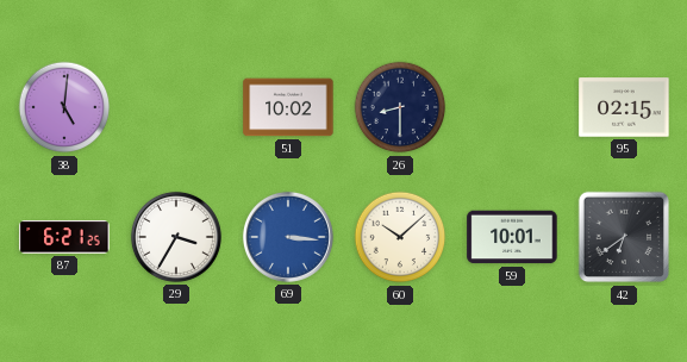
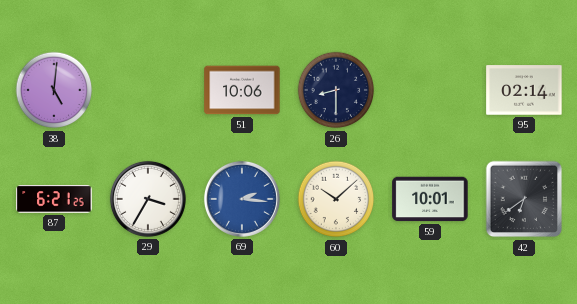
51: 10:02 -> 10:06
95: 02:15 -> 02:14
69: 3:16 -> 2:16
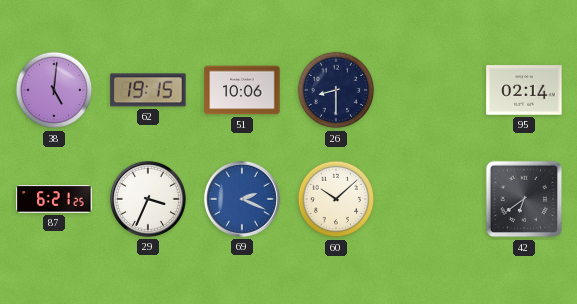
62: none -> 19:15
29: 3:35 -> 3:34
69: 2:16 -> 2:19
59: 10:01 -> none
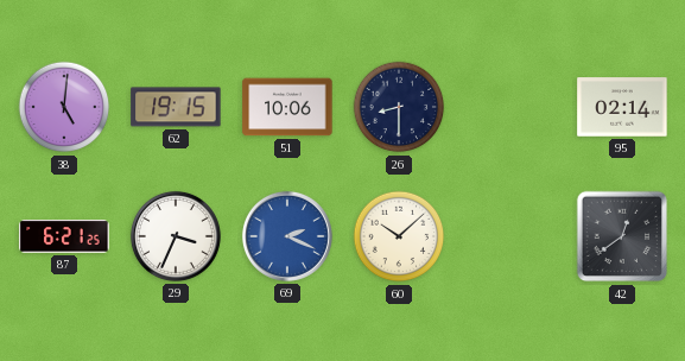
42: 6:39 -> 12:39
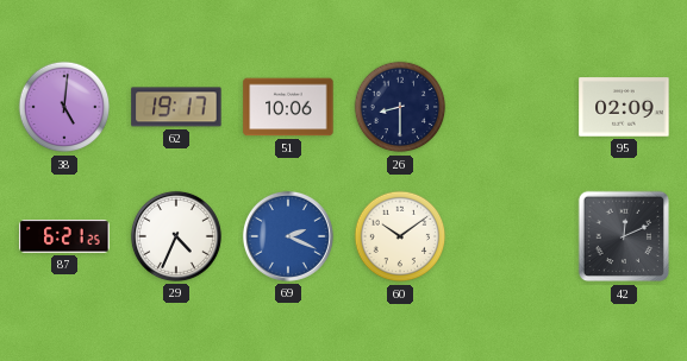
62: 19:15 -> 19:17
95: 02:14 -> 02:09
29: 3:34 -> 4:34
60: 10:08 -> 10:09
42: 12:39 -> 12:11
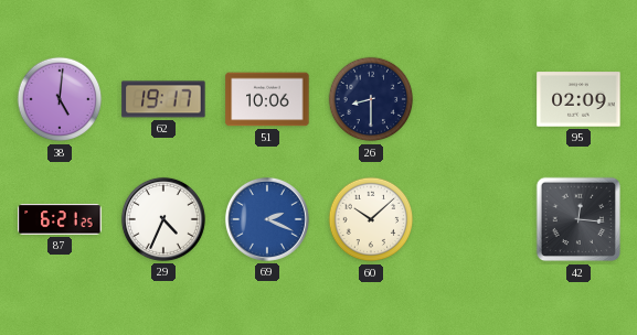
60: 10:09 -> 10:08
42: 12:11 -> 12:16
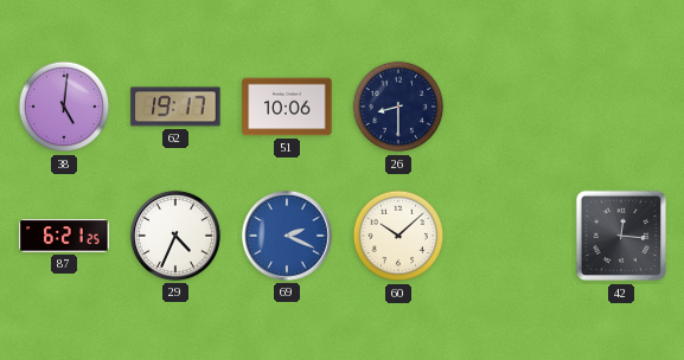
95: 02:09 -> none
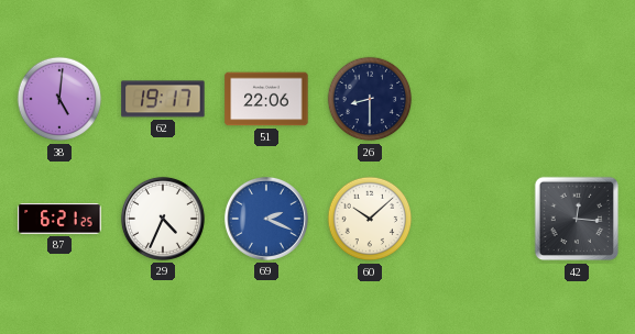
51: 10:06 -> 22:06
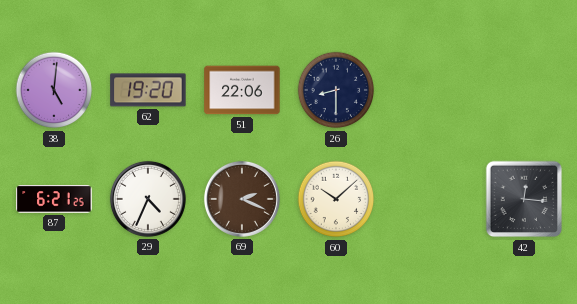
62: 19:17 -> 19:20
69 dial: blue -> brown
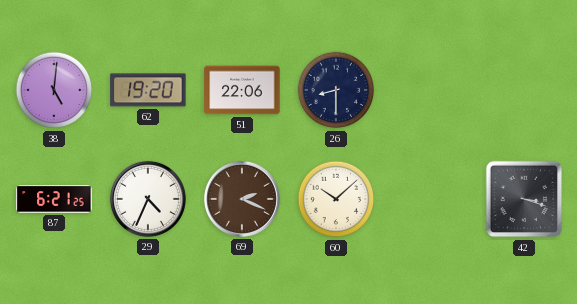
42: 12:16 -> 3:18
